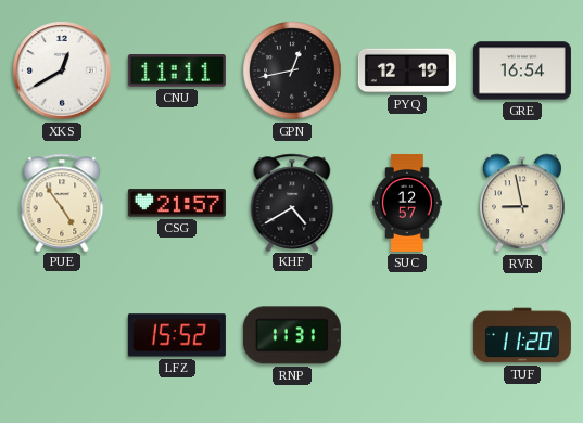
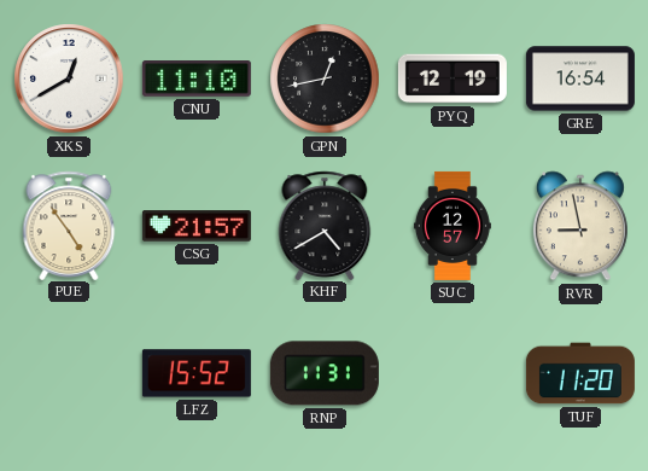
CNU: 11:11 -> 11:10
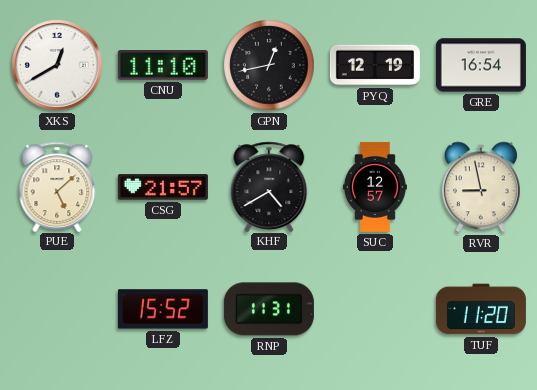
PUE: 4:54 -> 5:08
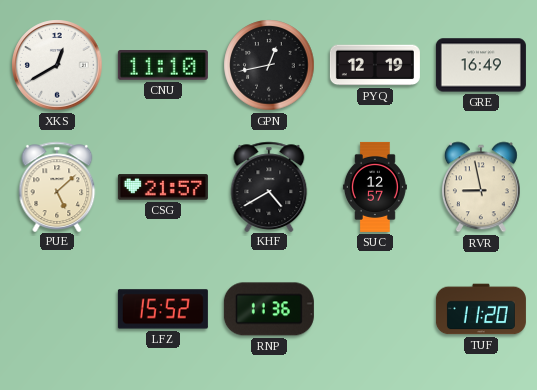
GRE: 16:54 -> 16:49
RNP: 11:31 -> 11:36
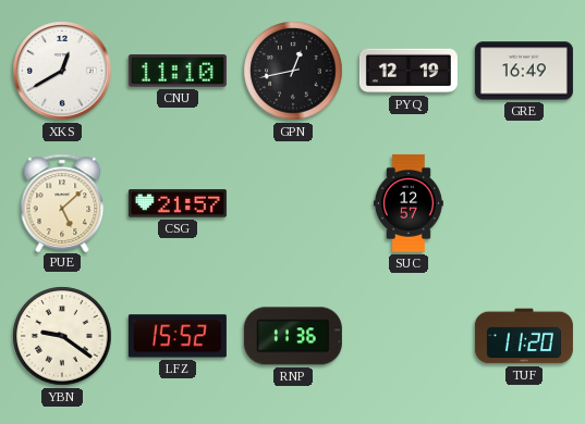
KHF: 4:40 -> none
RVR: 8:58 -> none
YBN: none -> 9:21
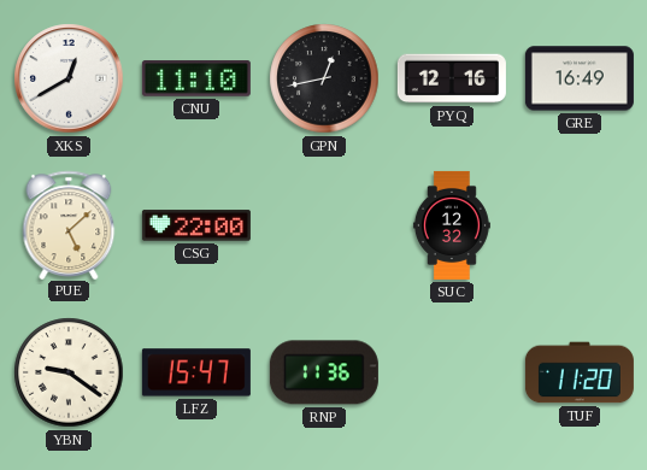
PYQ: 12:19 -> 12:16
CSG: 21:57 -> 22:00
SUC: 12:57 -> 12:32
LFZ: 15:52 -> 15:47
